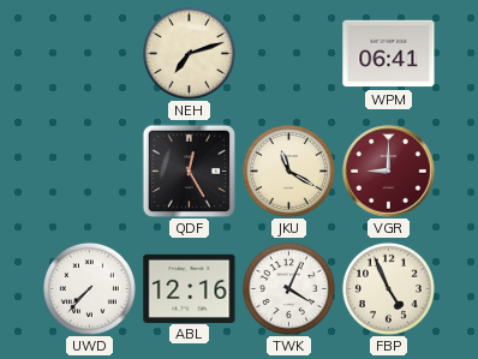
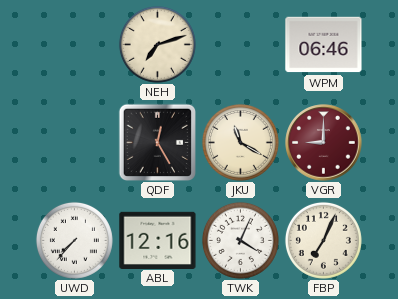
WPM: 06:41 -> 06:46
FBP: 4:56 -> 7:04
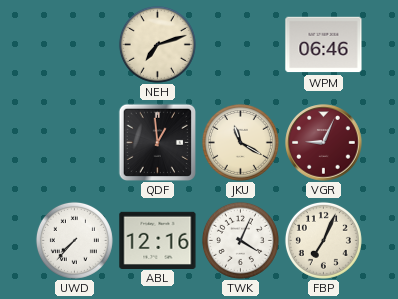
QDF: 12:25 -> 12:59
VGR: 9:00 -> 9:04
